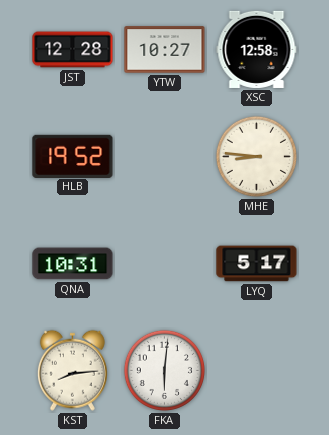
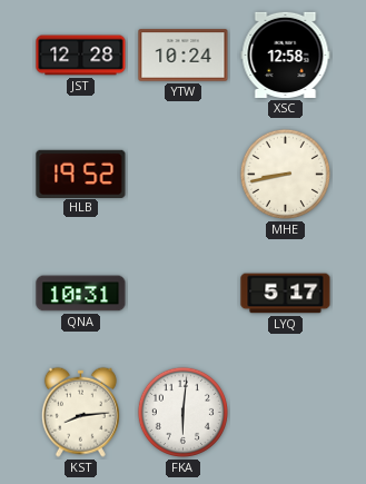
YTW: 10:27 -> 10:24
MHE: 8:46 -> 8:43
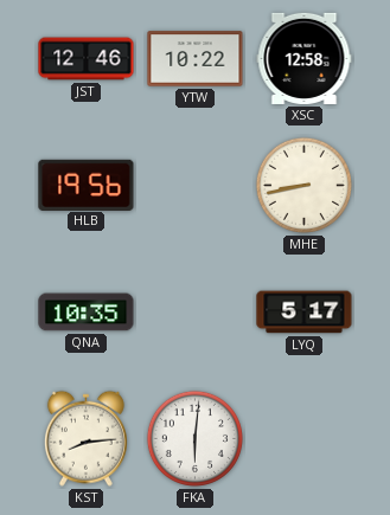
JST: 12:28 -> 12:46
YTW: 10:24 -> 10:22
HLB: 19:52 -> 19:56
QNA: 10:31 -> 10:35
